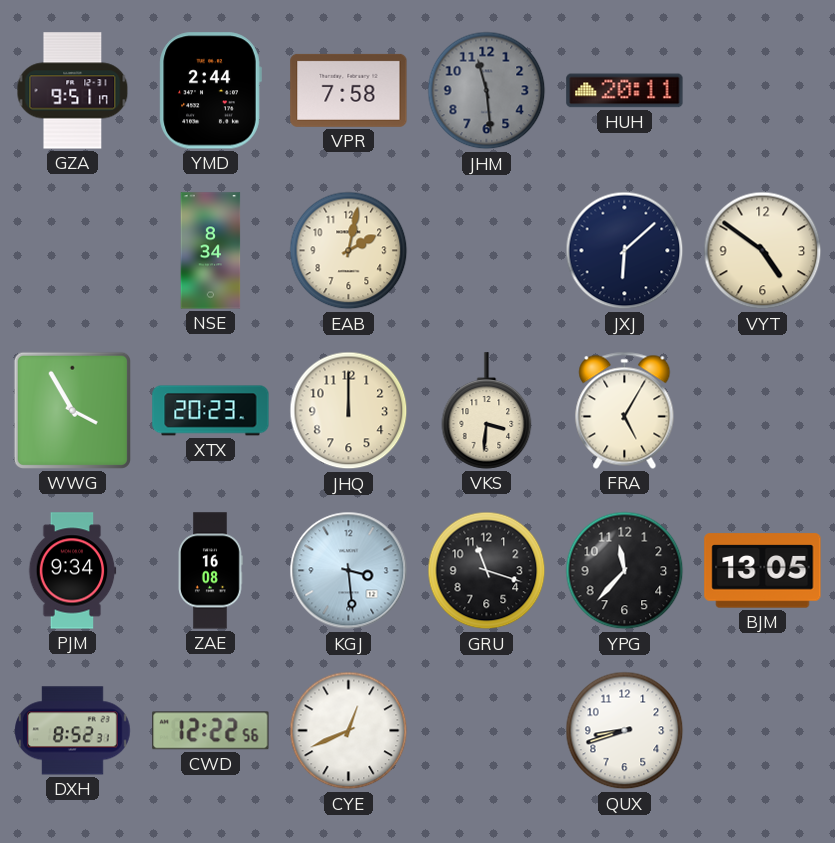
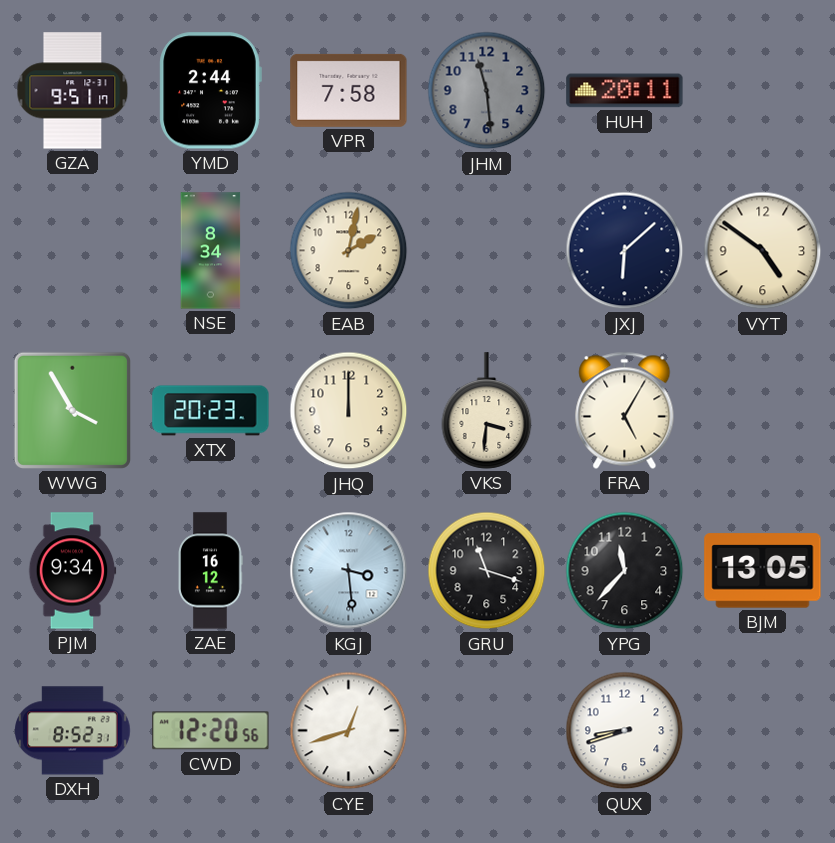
ZAE: 16:08 -> 16:12
CWD: 12:22 -> 12:20
CYE: 12:41 -> 12:42
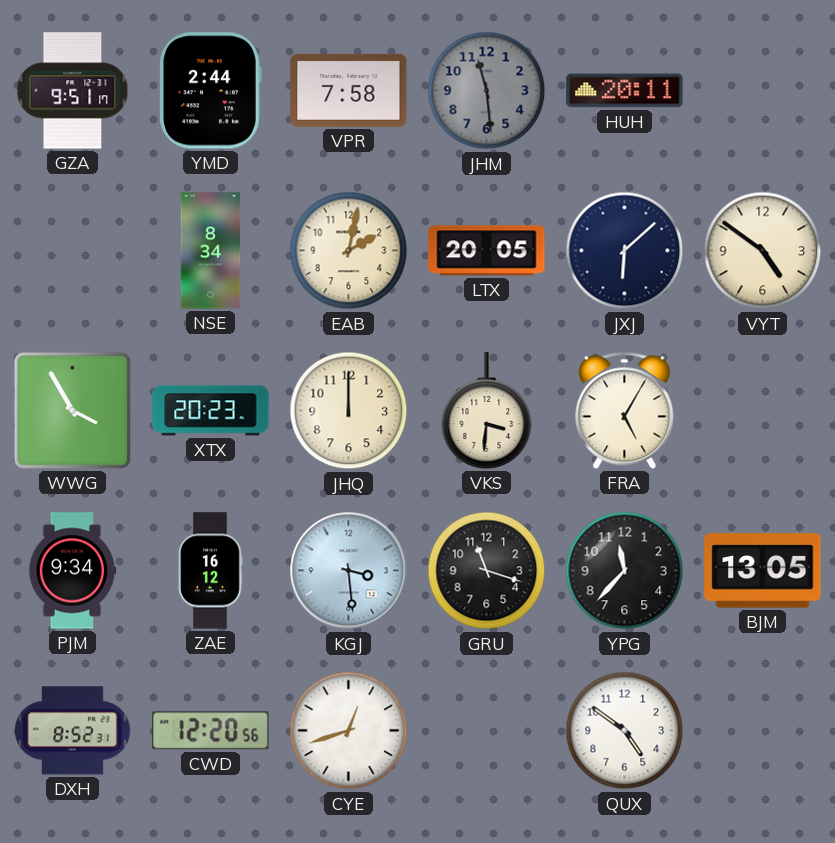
LTX: none -> 20:05
QUX: 8:42 -> 4:51
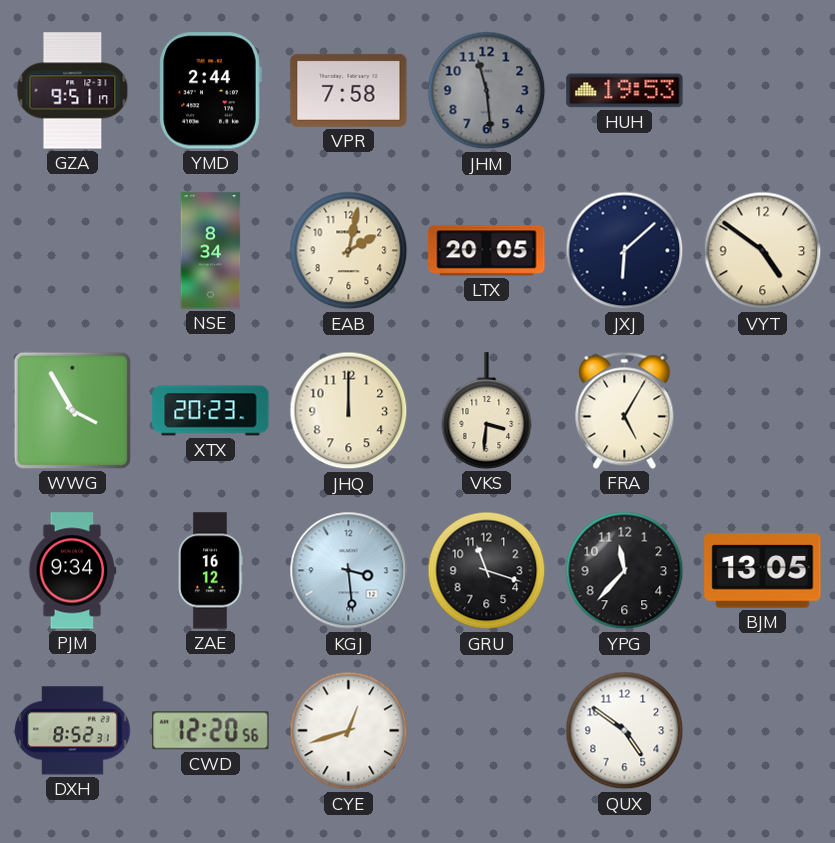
HUH: 20:11 -> 19:53
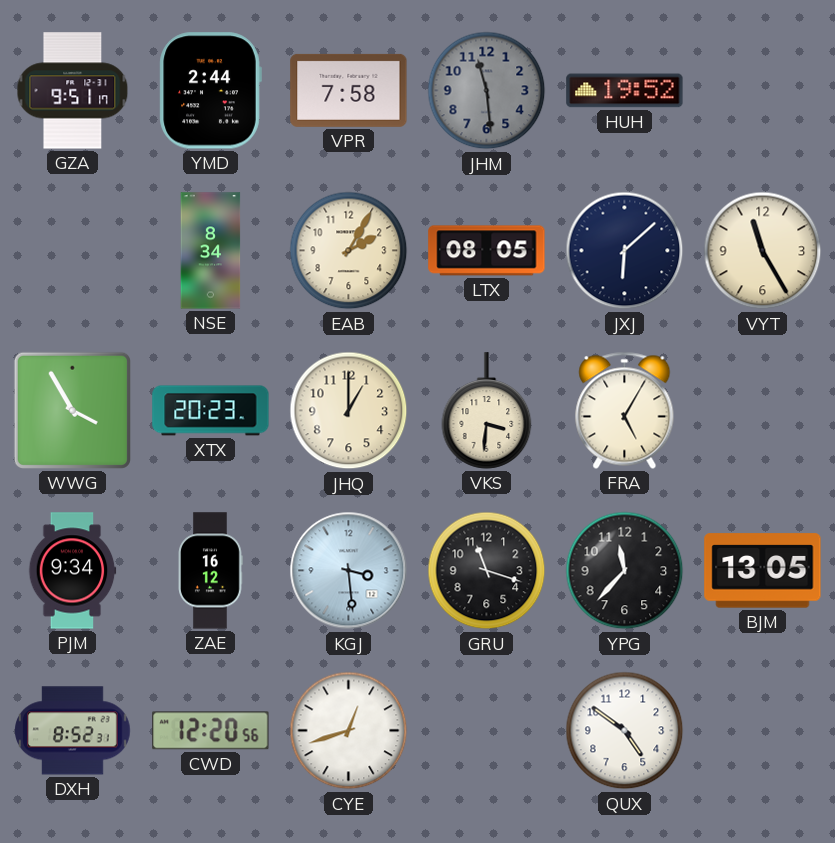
HUH: 19:53 -> 19:52
EAB: 2:02 -> 2:05
LTX: 20:05 -> 08:05
VYT: 4:51 -> 11:25
JHQ: 12:00 -> 1:00
